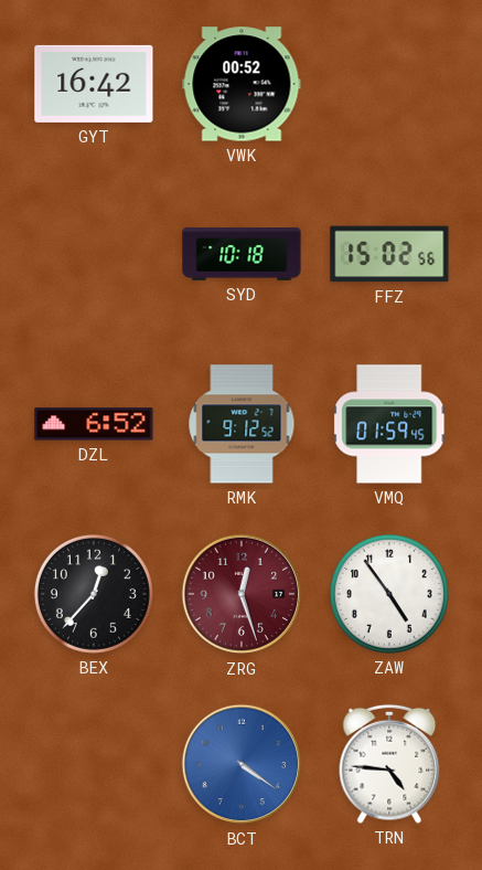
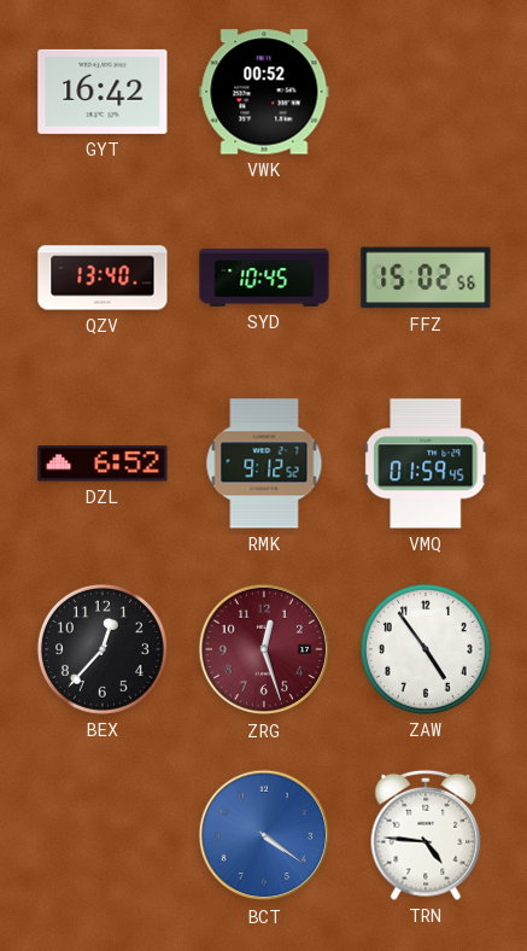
QZV: none -> 13:40
SYD: 10:18 -> 10:45
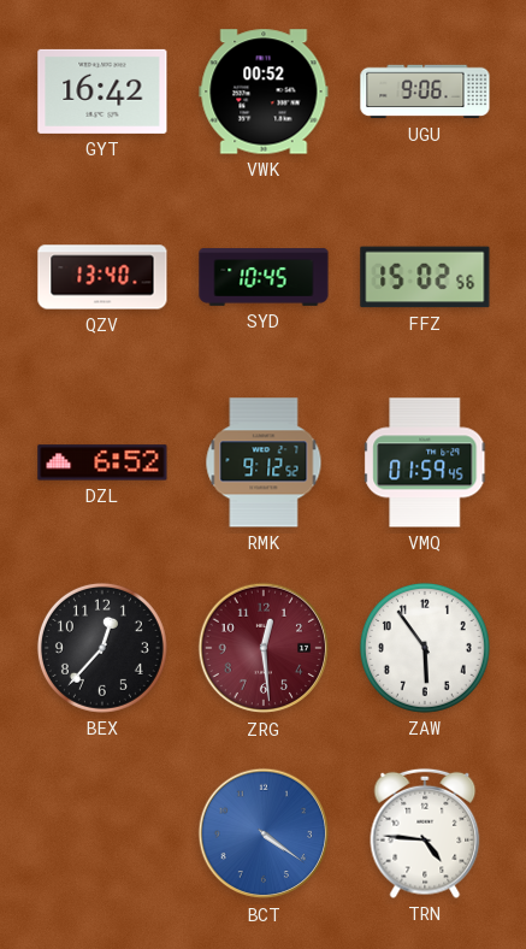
UGU: none -> 9:06
ZRG: 12:27 -> 12:29
ZAW: 4:54 -> 5:54
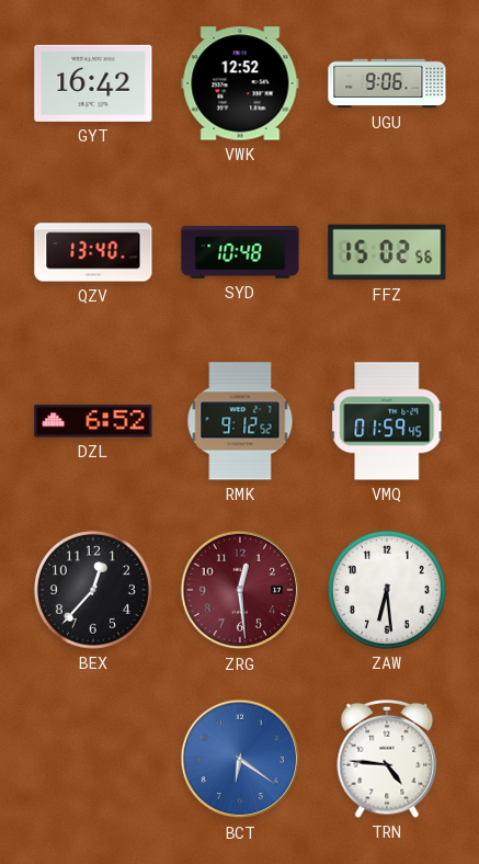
VWK: 00:52 -> 12:52
SYD: 10:45 -> 10:48
ZAW: 5:54 -> 6:29
BCT: 4:21 -> 6:21
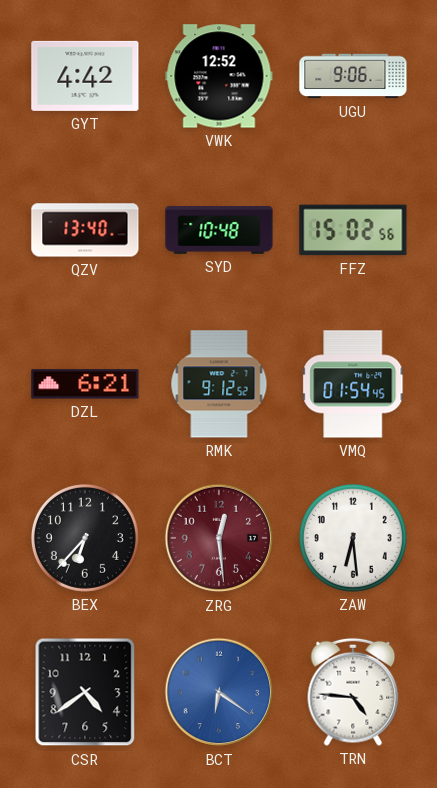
GYT: 16:42 -> 4:42
DZL: 6:52 -> 6:21
VMQ: 01:59 -> 01:54
BEX: 12:37 -> 6:37
CSR: none -> 4:39
